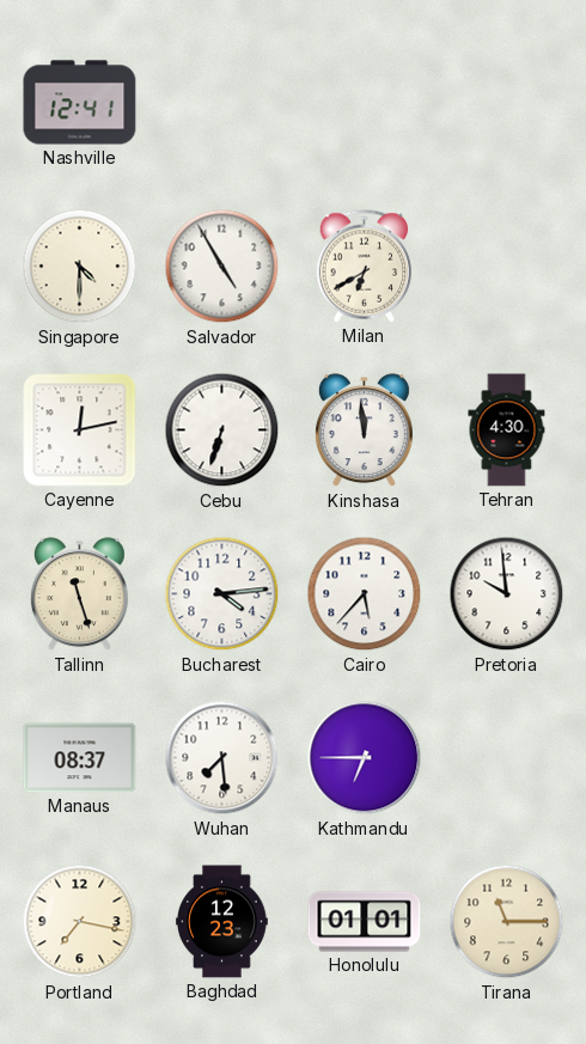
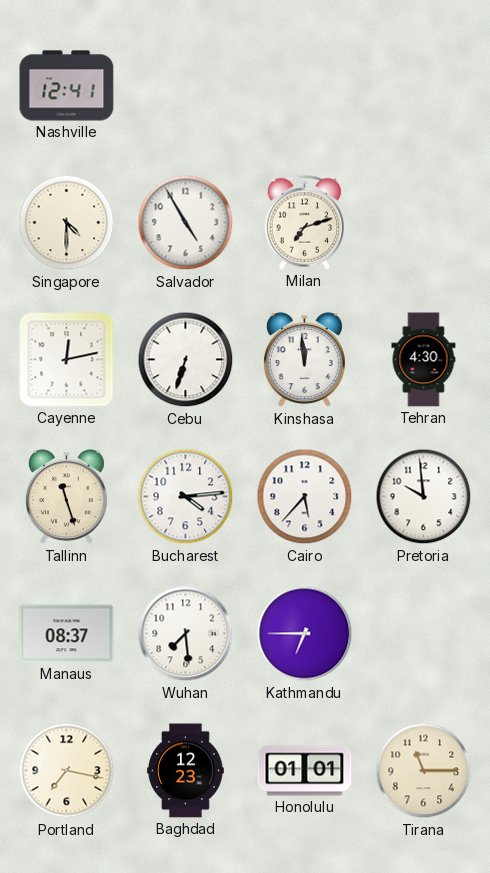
Milan: 6:40 -> 7:12
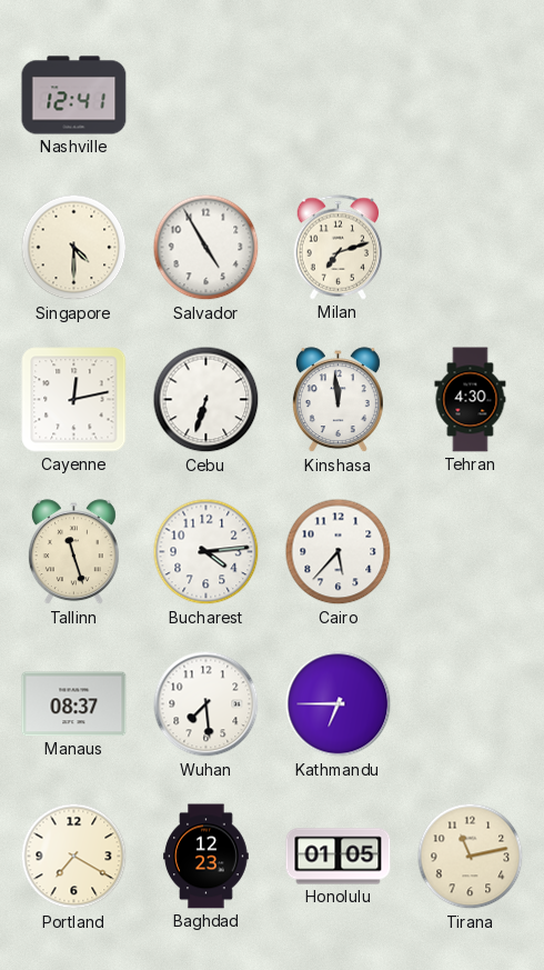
Pretoria: 9:59 -> none
Portland: 7:17 -> 7:20
Honolulu: 01:01 -> 01:05
Tirana: 11:15 -> 11:13
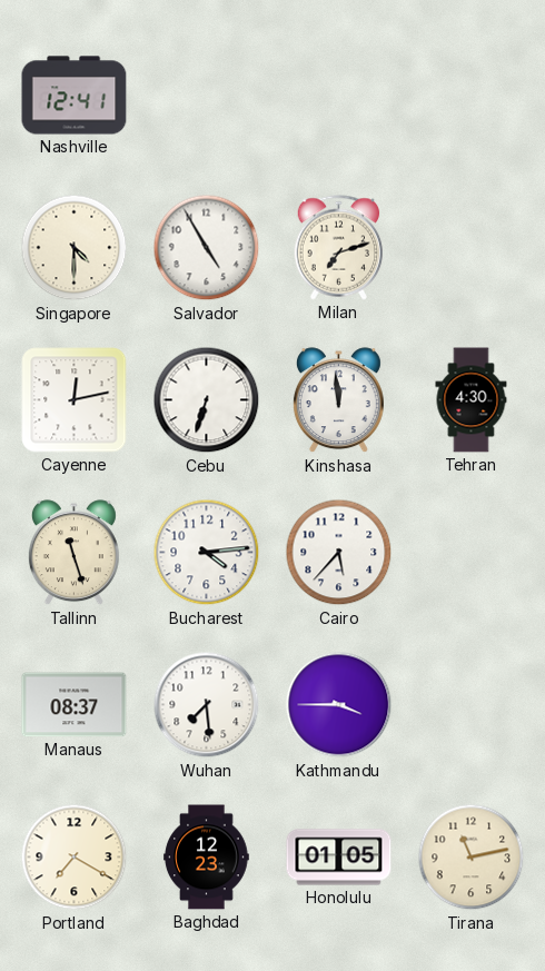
Kathmandu: 6:45 -> 3:45
